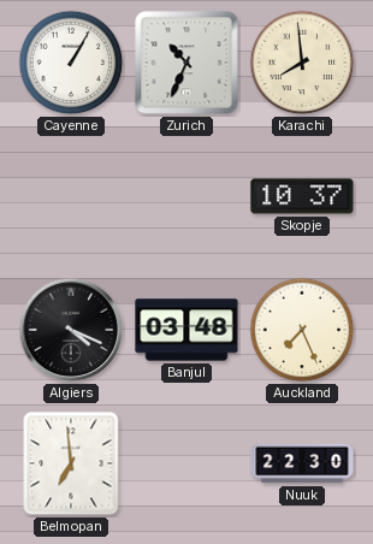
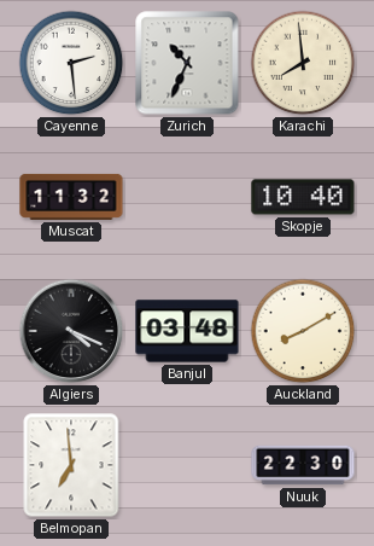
Cayenne: 1:05 -> 2:29
Muscat: none -> 11:32
Skopje: 10:37 -> 10:40
Auckland: 7:26 -> 8:10
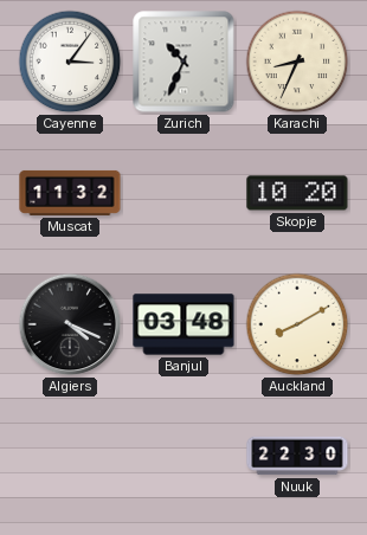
Cayenne: 2:29 -> 3:06
Karachi: 7:59 -> 8:34
Skopje: 10:40 -> 10:20
Belmopan: 6:59 -> none
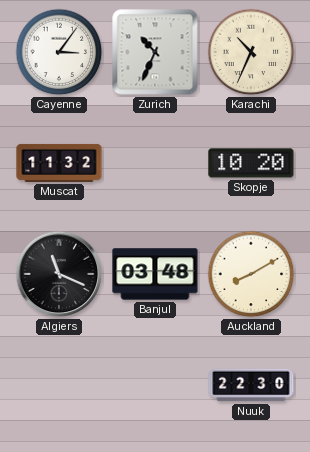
Karachi: 8:34 -> 10:34
Algiers: 4:19 -> 11:19
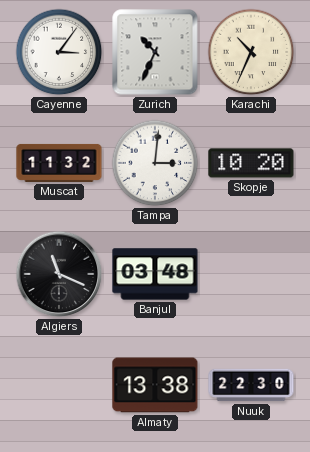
Tampa: none -> 3:01
Auckland: 8:10 -> none
Almaty: none -> 13:38
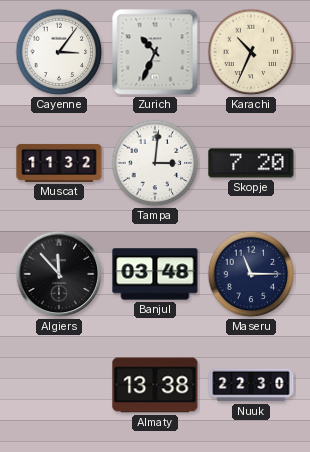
Skopje: 10:20 -> 7:20
Algiers: 11:19 -> 11:53
Maseru: none -> 11:15
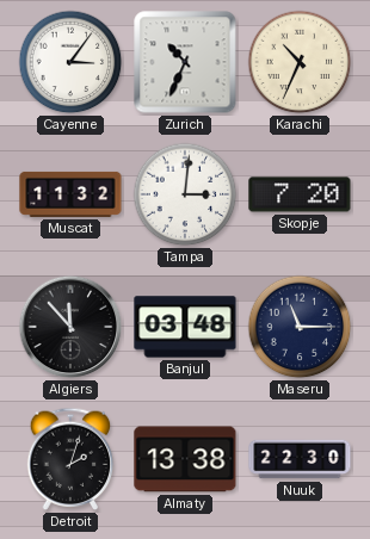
Detroit: none -> 2:03
